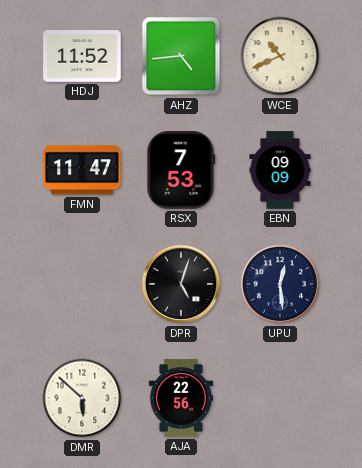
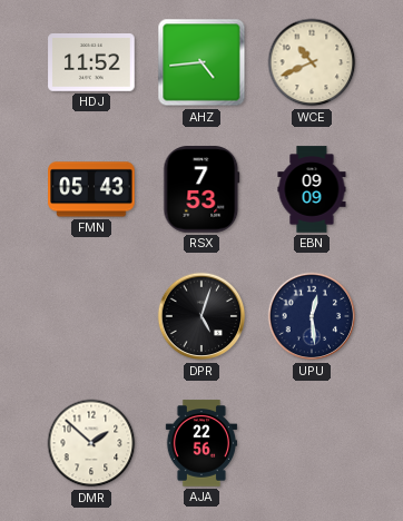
FMN: 11:47 -> 05:43
DMR: 5:52 -> 1:52
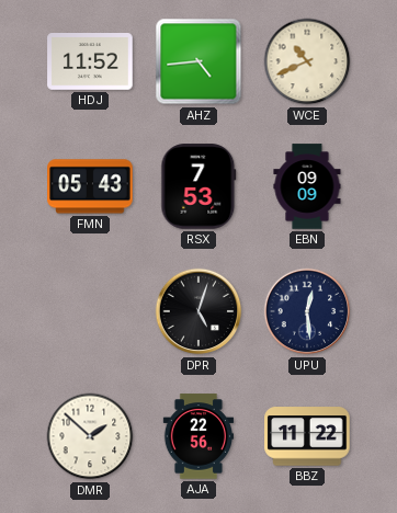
BBZ: none -> 11:22
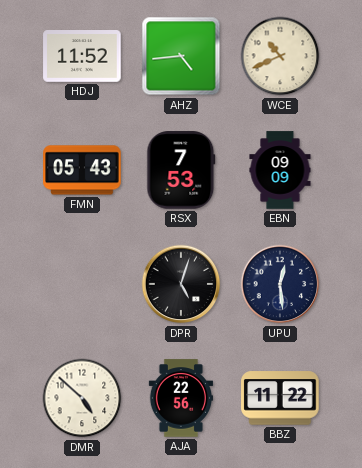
DMR: 1:52 -> 4:52
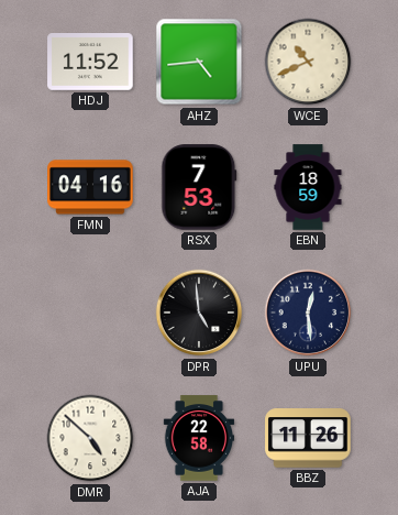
FMN: 05:43 -> 04:16
EBN: 09:09 -> 18:59
DPR: 5:03 -> 4:59
AJA: 22:56 -> 22:58
BBZ: 11:22 -> 11:26
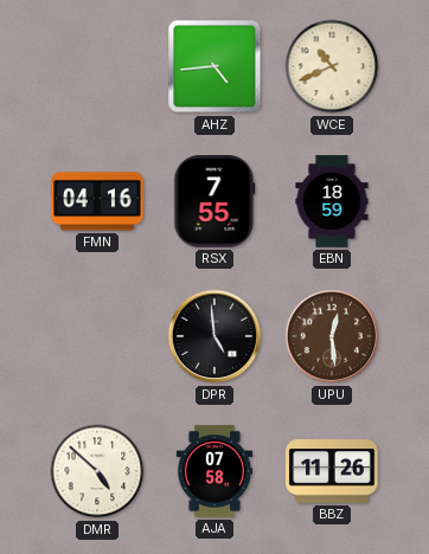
HDJ: 11:52 -> none
RSX: 7:53 -> 7:55
UPU dial: navy -> brown
AJA: 22:58 -> 07:58
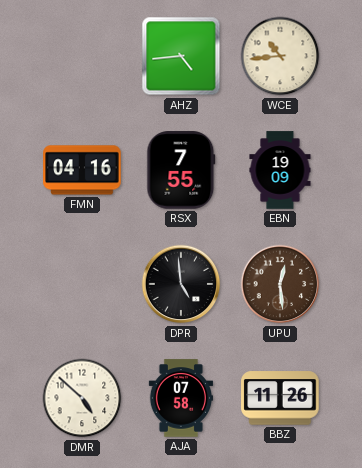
WCE: 10:41 -> 10:44
EBN: 18:59 -> 19:09
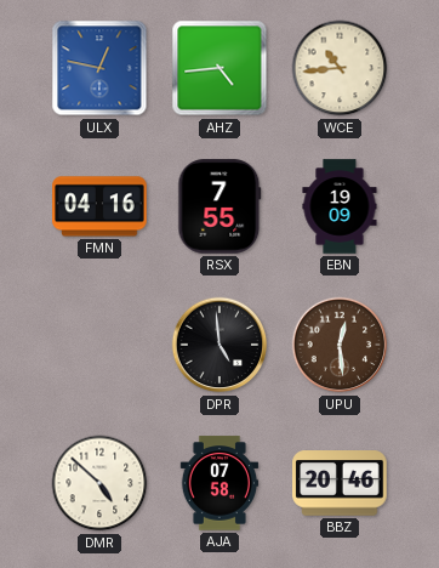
ULX: none -> 12:47
BBZ: 11:26 -> 20:46
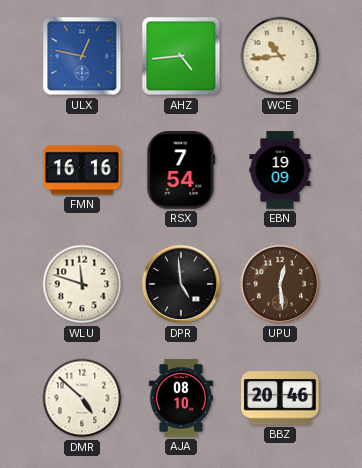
FMN: 04:16 -> 16:16
RSX: 7:55 -> 7:54
WLU: none -> 11:48
AJA: 07:58 -> 08:10
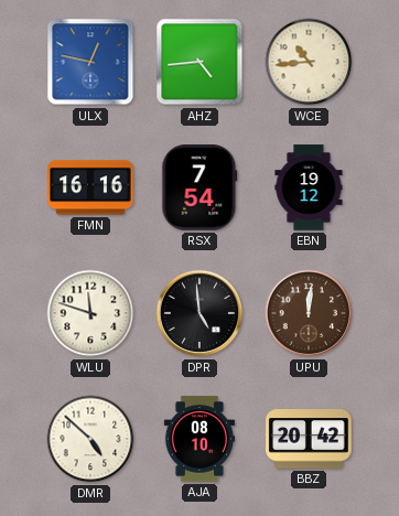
EBN: 19:09 -> 19:12
UPU: 12:29 -> 12:01
BBZ: 20:46 -> 20:42
